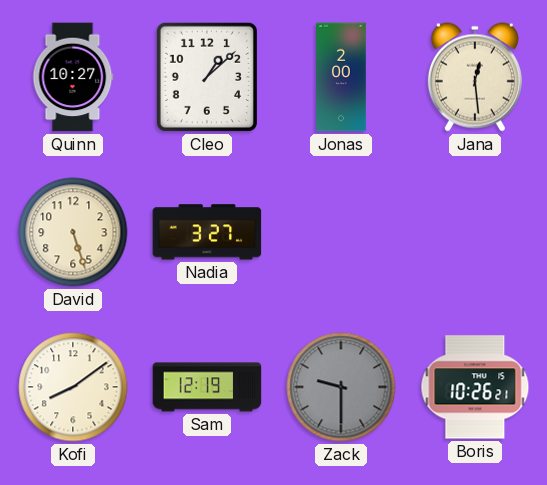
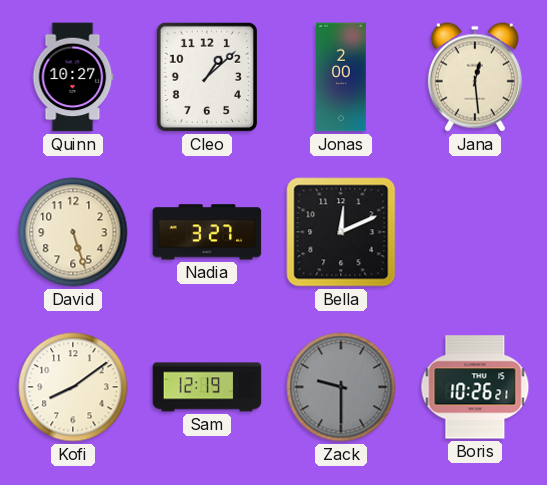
Bella: none -> 12:11
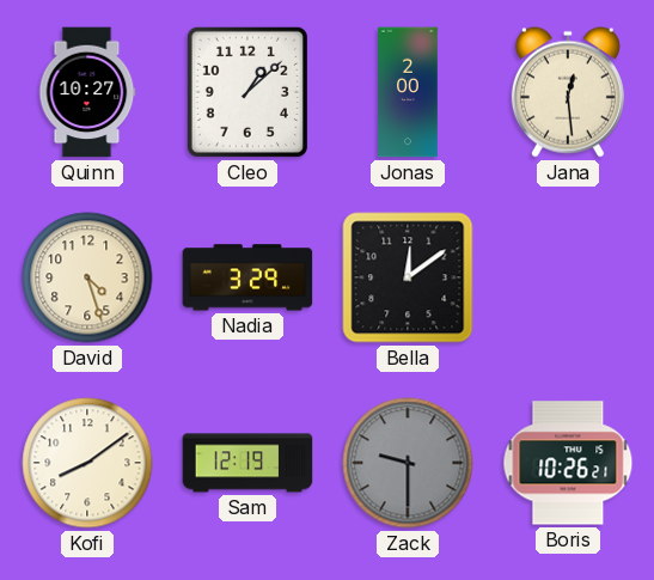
David: 5:27 -> 4:27
Nadia: 3:27 -> 3:29
Bella: 12:11 -> 12:09
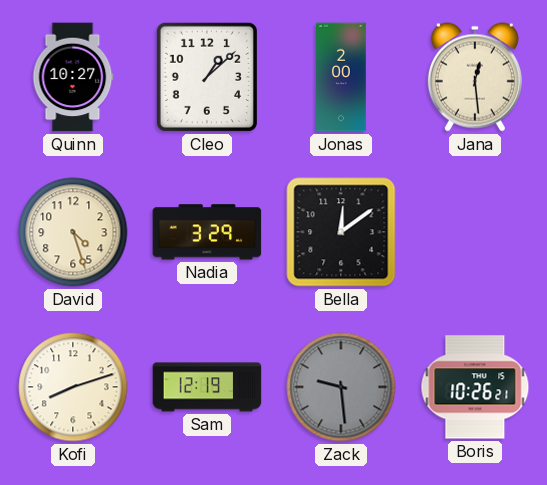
Kofi: 8:09 -> 8:12
Zack: 9:30 -> 9:29
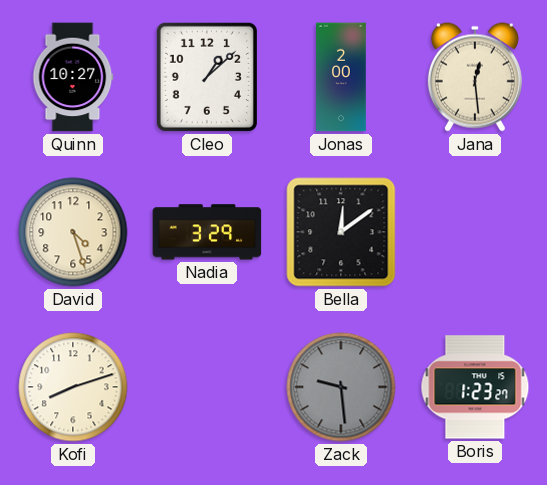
Sam: 12:19 -> none
Boris: 10:26 -> 1:23
